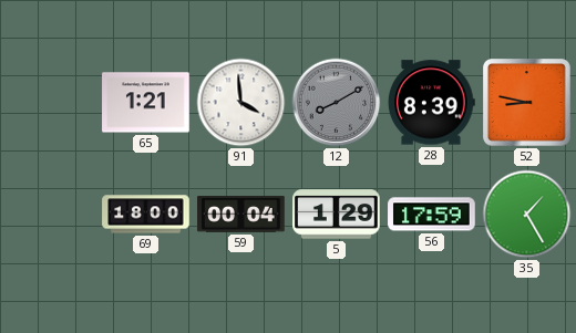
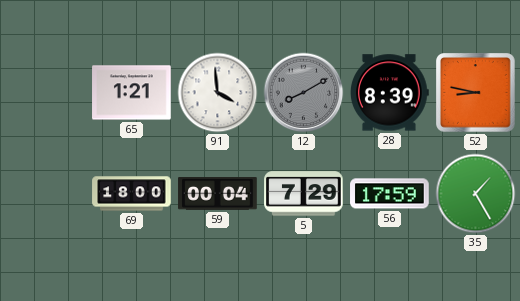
5: 1:29 -> 7:29
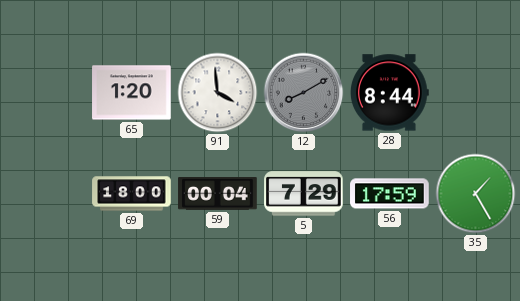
65: 1:21 -> 1:20
28: 8:39 -> 8:44
52: 8:47 -> none
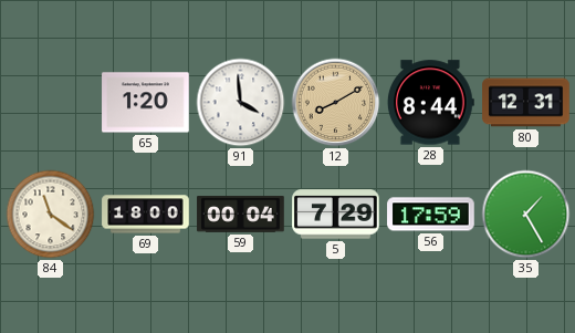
12 dial: grey -> champagne
80: none -> 12:31
84: none -> 11:21
